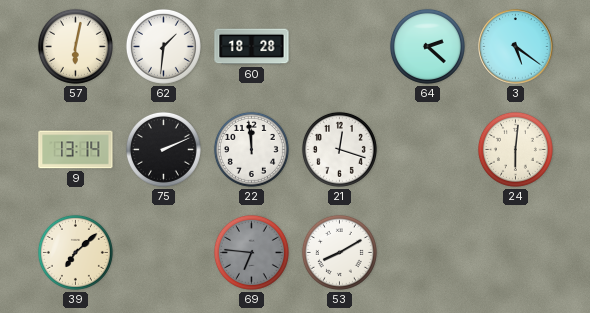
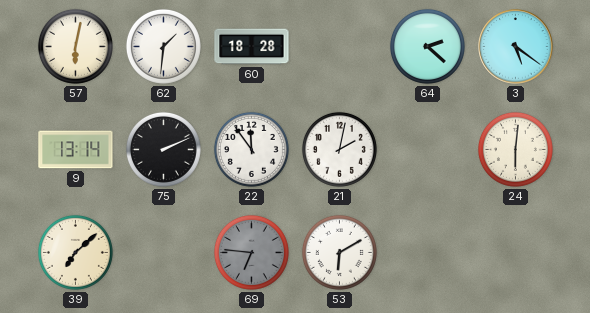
22: 11:59 -> 11:54
21: 12:18 -> 2:02
53: 8:10 -> 6:10
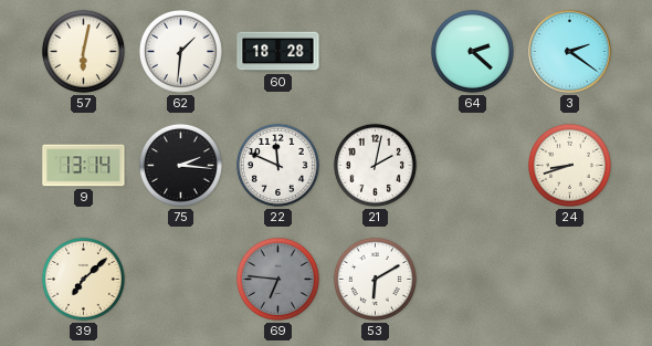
3: 5:21 -> 2:21
75: 2:11 -> 2:16
22: 11:54 -> 11:49
24: 6:01 -> 8:42
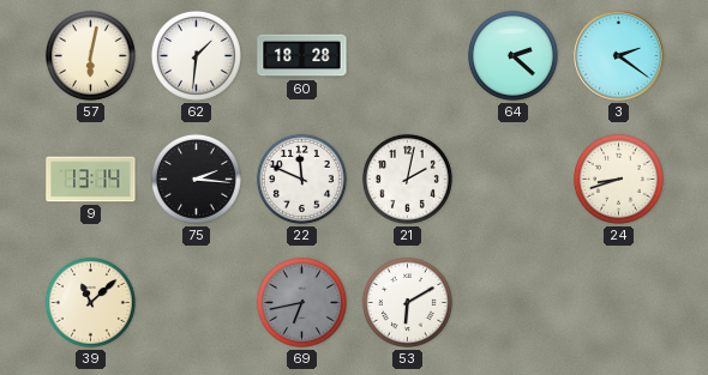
39: 7:08 -> 11:08
69: 6:46 -> 6:43
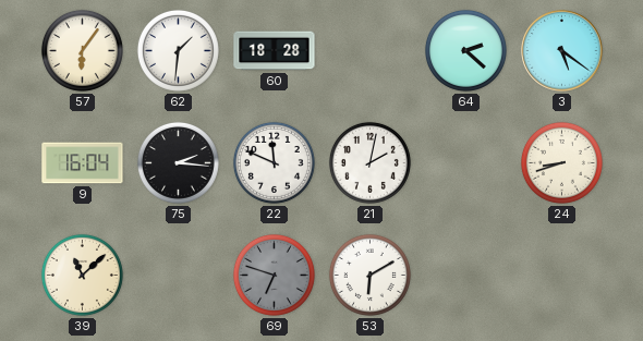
57: 6:02 -> 6:06
3: 2:21 -> 5:21
9: 13:14 -> 16:04
69: 6:43 -> 6:48
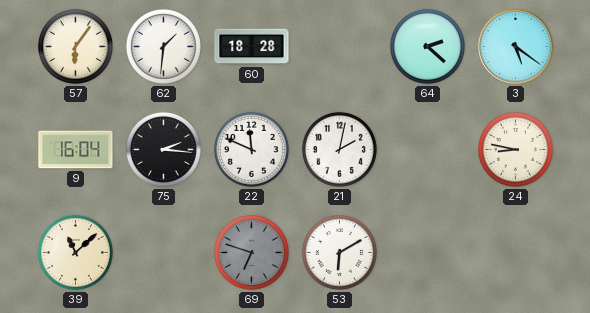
24: 8:42 -> 8:47
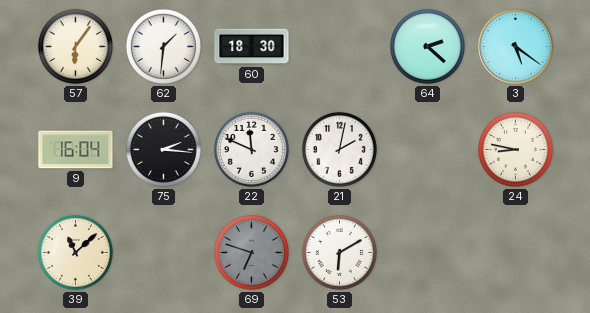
60: 18:28 -> 18:30
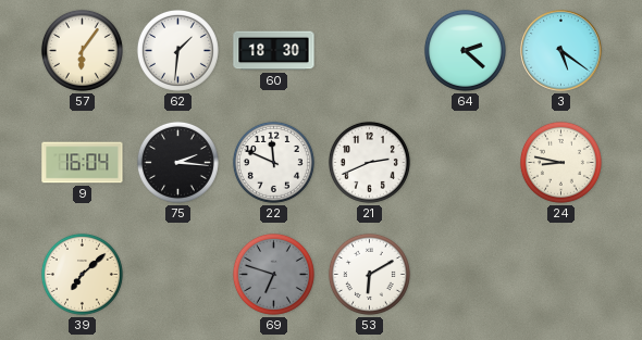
21: 2:02 -> 2:41
39: 11:08 -> 7:08
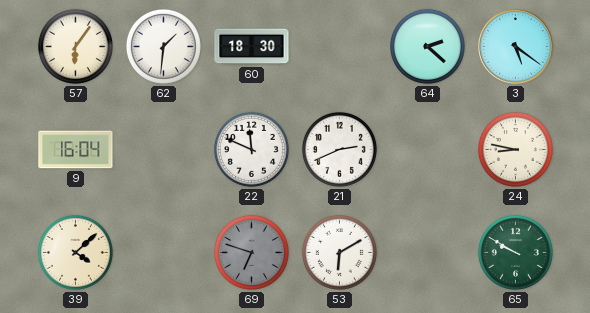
75: 2:16 -> none
39: 7:08 -> 4:08
65: none -> 9:50
